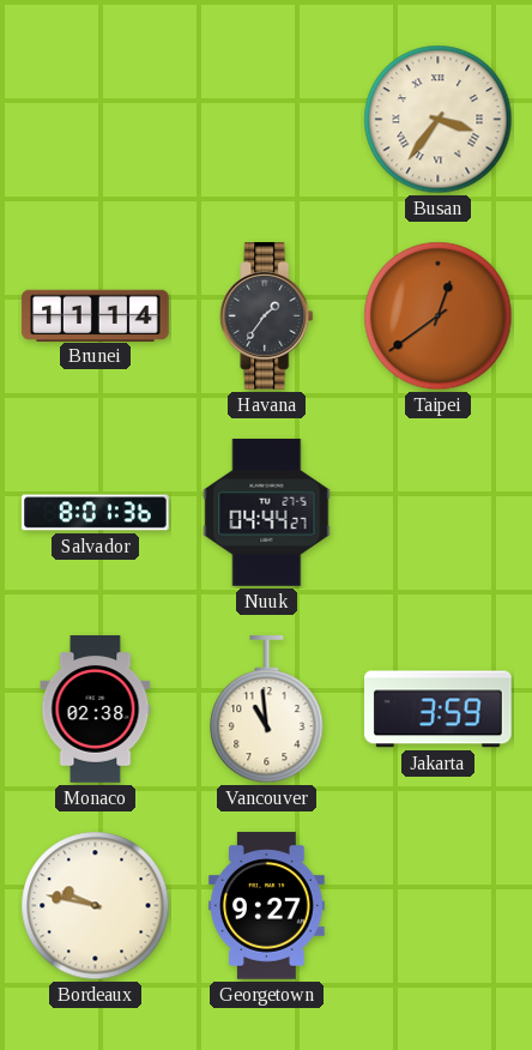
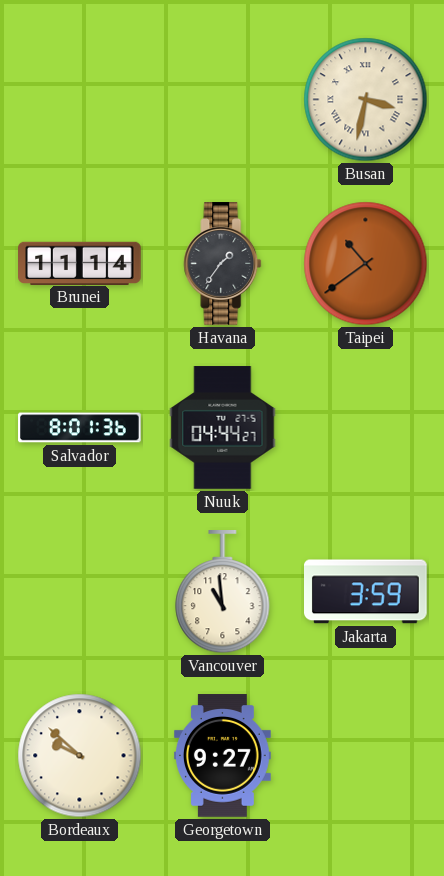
Busan: 3:36 -> 3:32
Taipei: 12:39 -> 10:39
Monaco: 02:38 -> none
Bordeaux: 9:47 -> 9:52
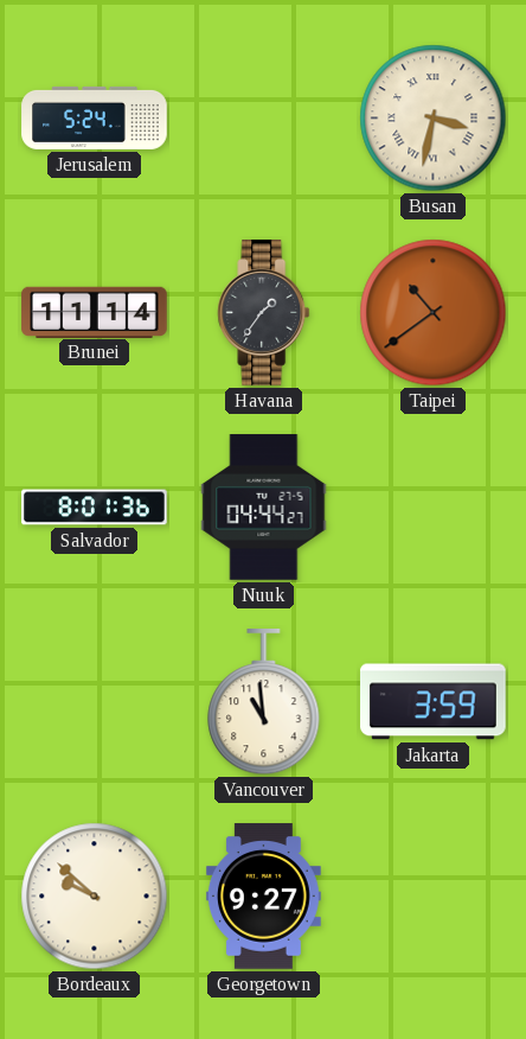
Jerusalem: none -> 5:24
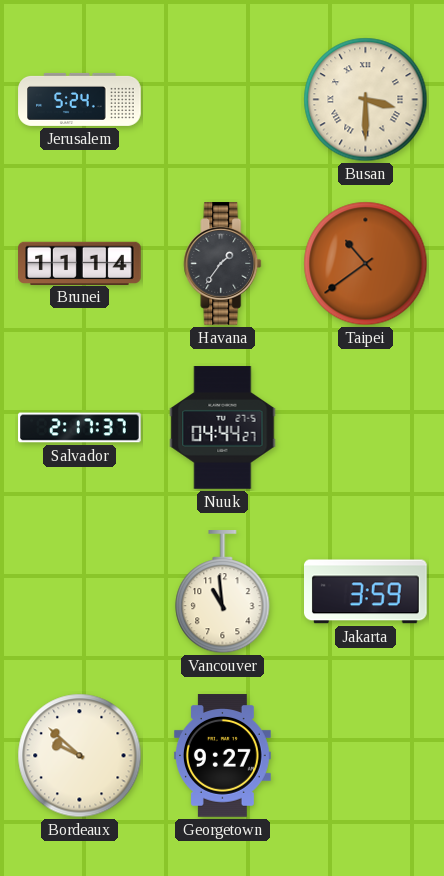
Busan: 3:32 -> 3:30
Salvador: 8:01 -> 2:17
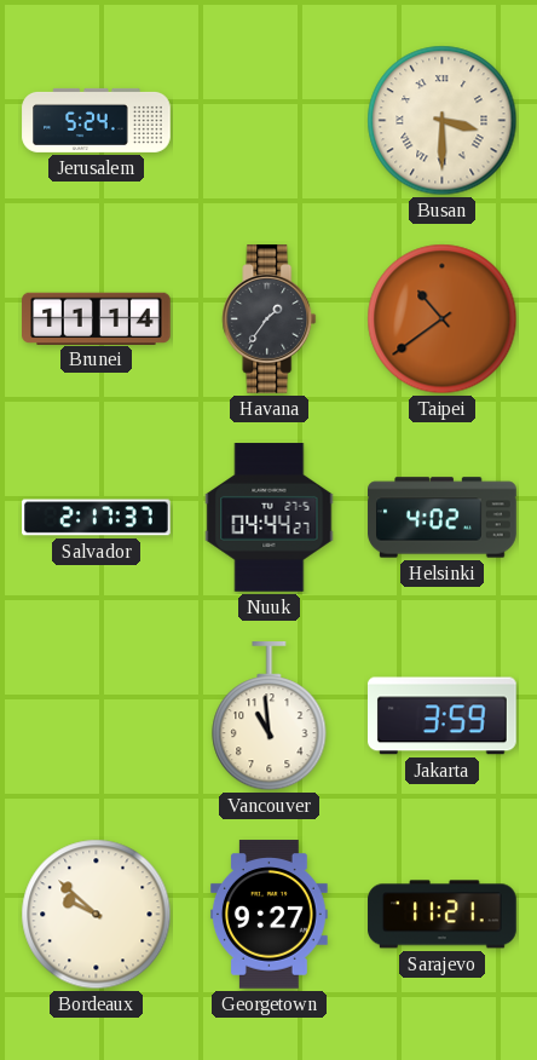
Helsinki: none -> 4:02
Sarajevo: none -> 11:21
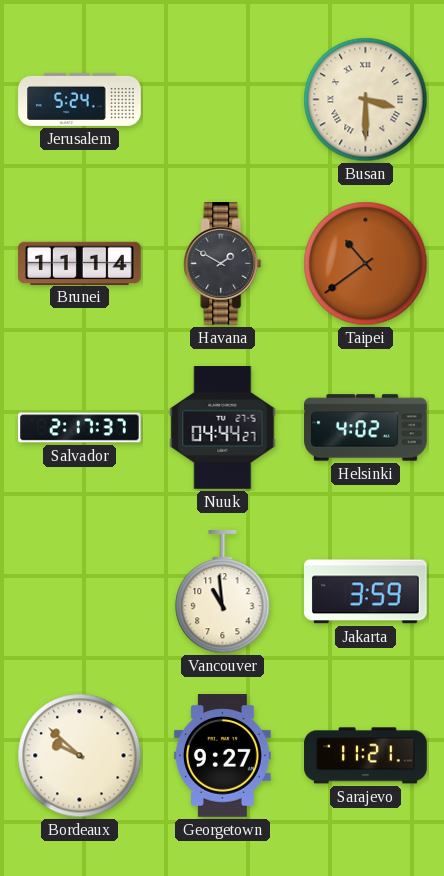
Havana: 1:36 -> 1:50
